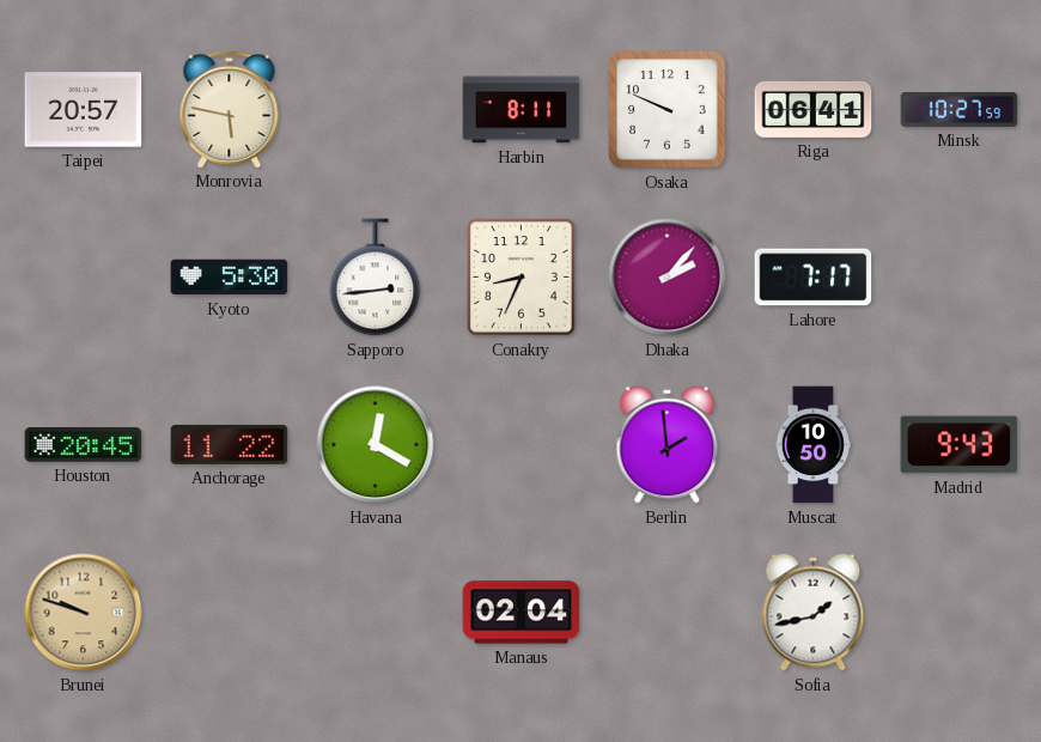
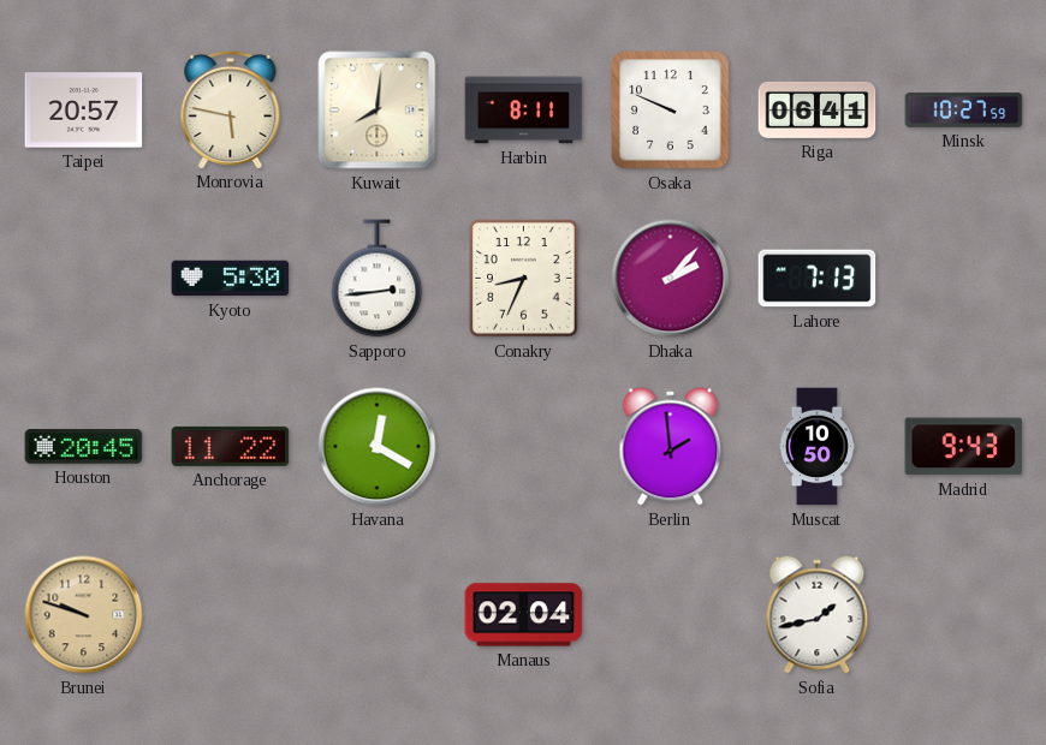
Kuwait: none -> 8:01
Lahore: 7:17 -> 7:13
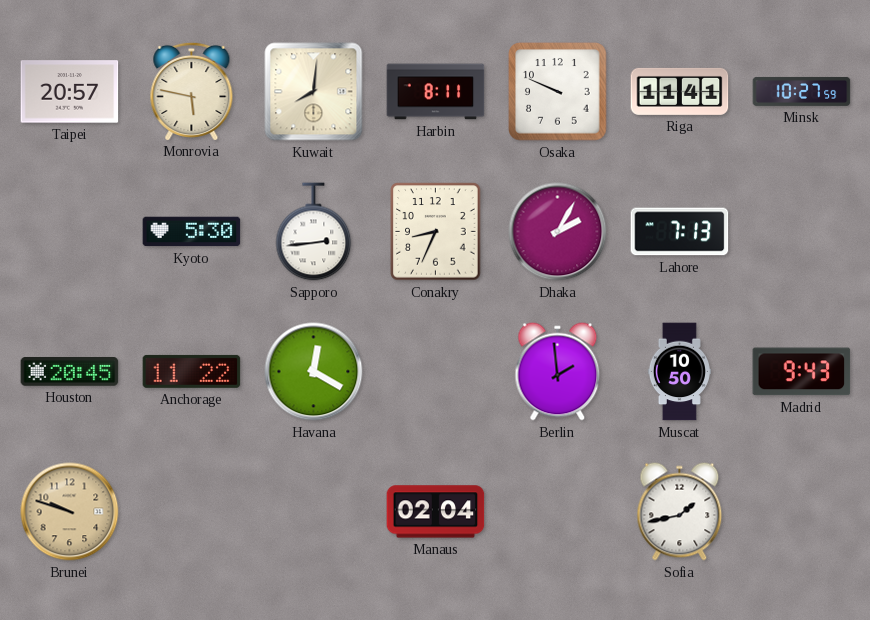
Riga: 06:41 -> 11:41
Dhaka: 2:07 -> 2:05
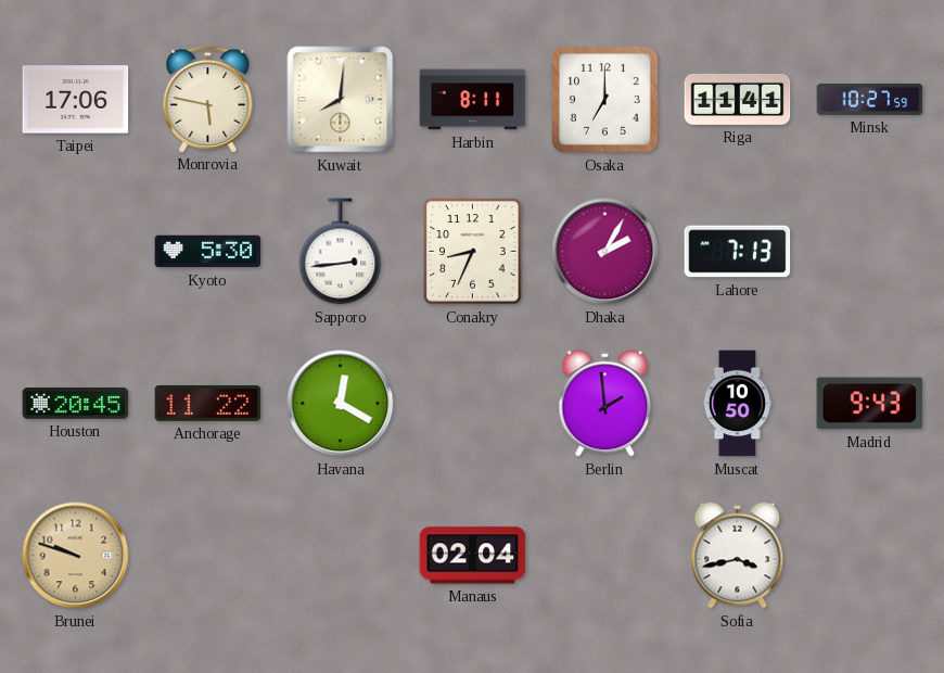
Taipei: 20:57 -> 17:06
Osaka: 9:49 -> 7:00
Sofia: 1:43 -> 3:43
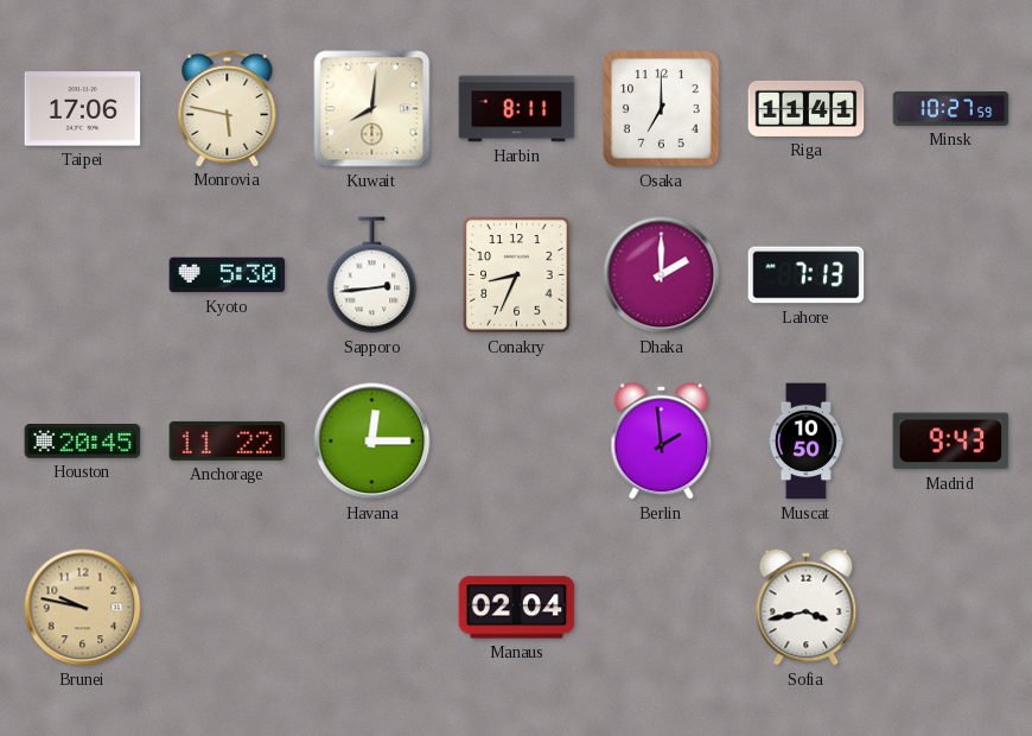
Dhaka: 2:05 -> 2:00
Havana: 12:20 -> 12:15
Brunei: 9:48 -> 9:47
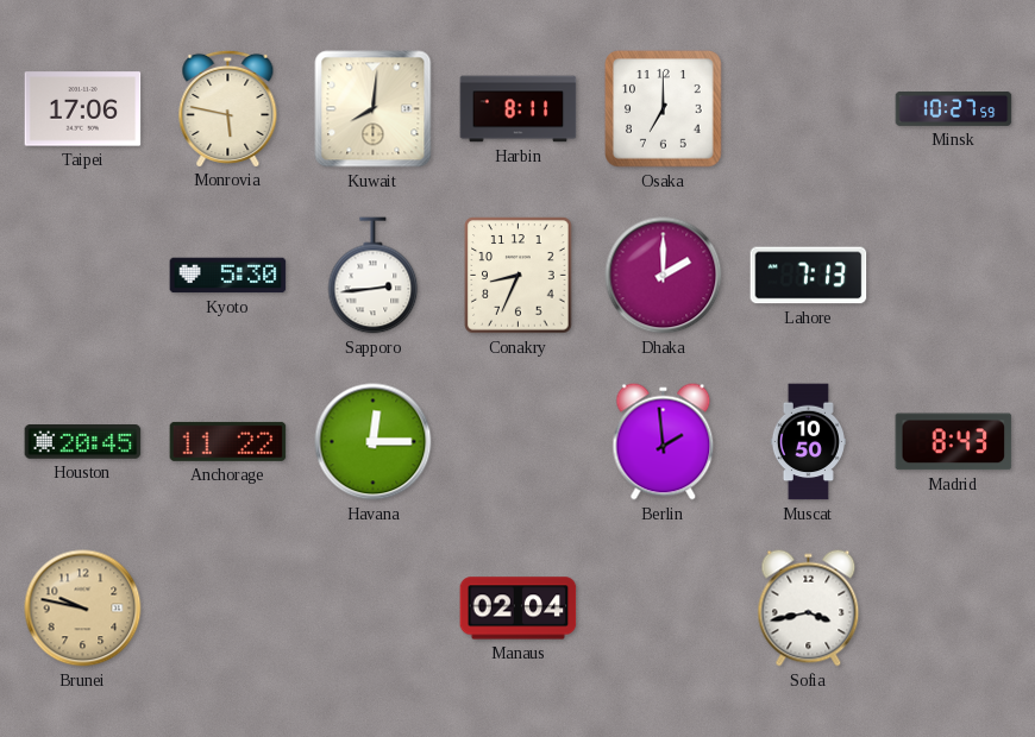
Riga: 11:41 -> none
Madrid: 9:43 -> 8:43
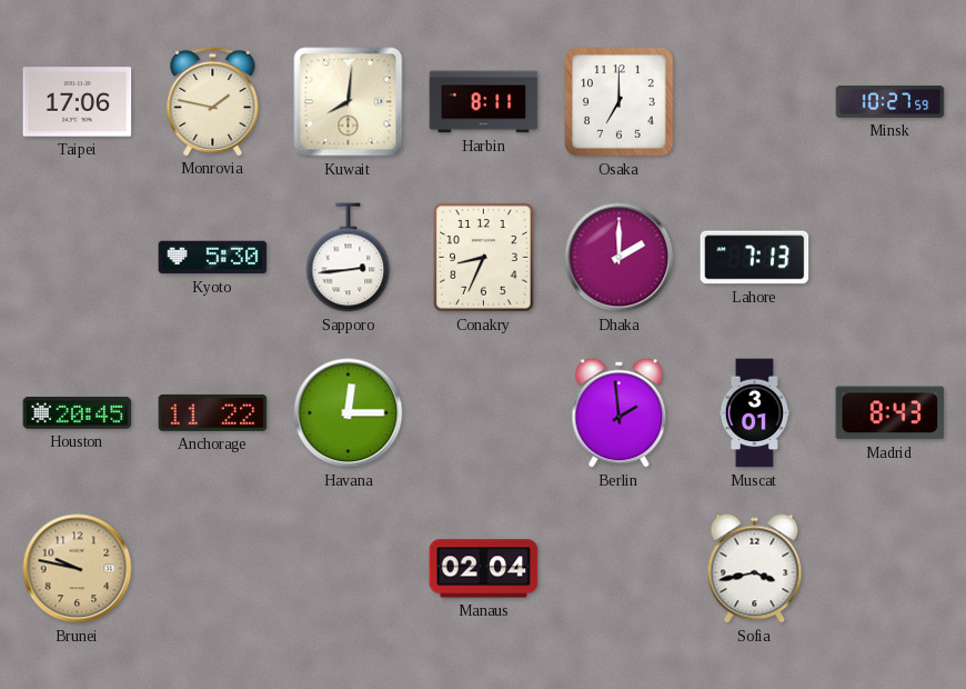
Monrovia: 5:47 -> 1:47
Muscat: 10:50 -> 3:01
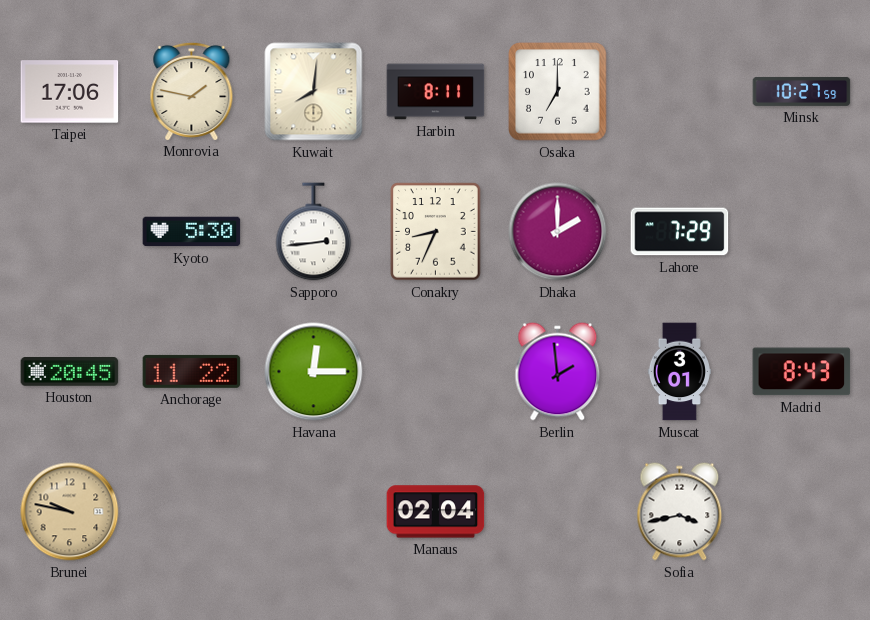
Lahore: 7:13 -> 7:29
